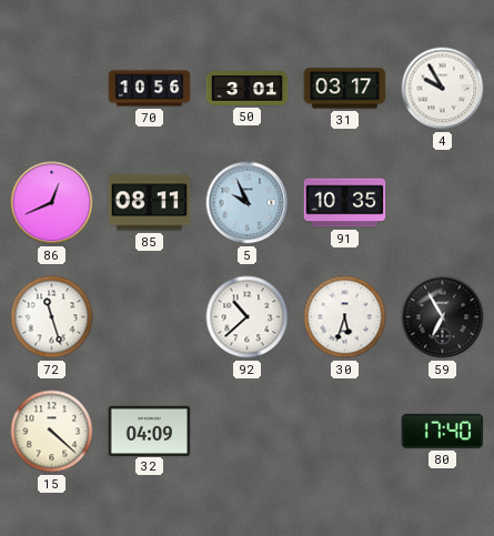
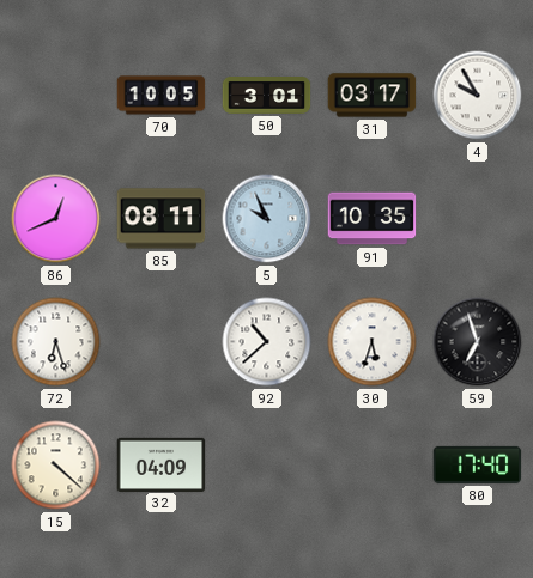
70: 10:56 -> 10:05
72: 11:27 -> 6:27
59: 6:55 -> 6:57
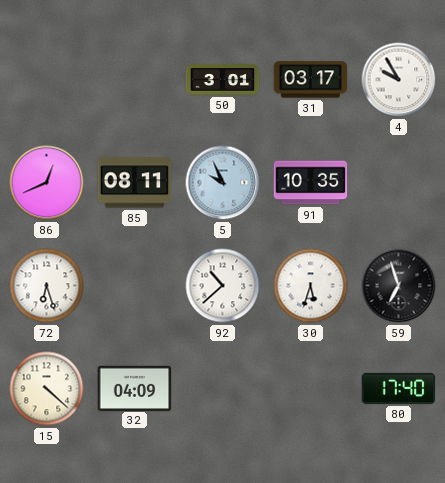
70: 10:05 -> none
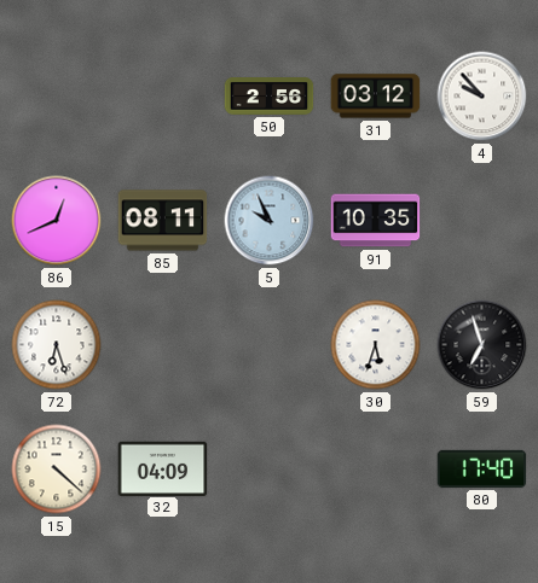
50: 3:01 -> 2:56
31: 03:17 -> 03:12
4: 9:55 -> 9:53
92: 10:38 -> none
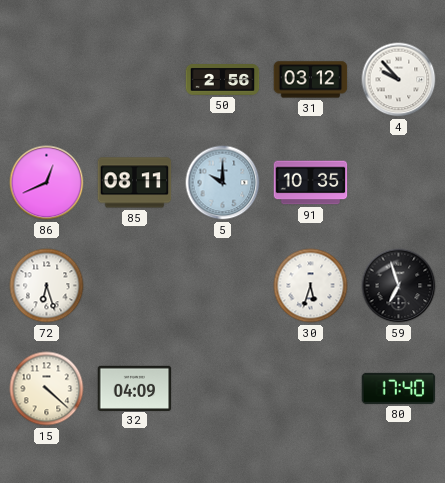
5: 9:56 -> 10:00
